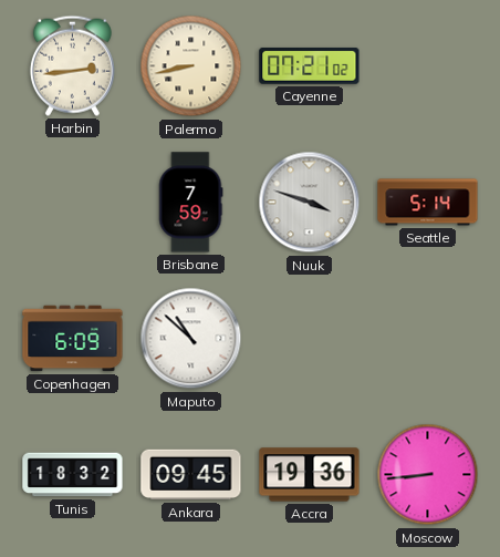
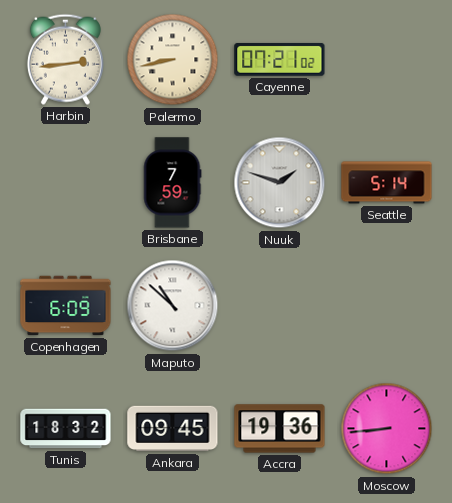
Nuuk: 3:48 -> 1:48
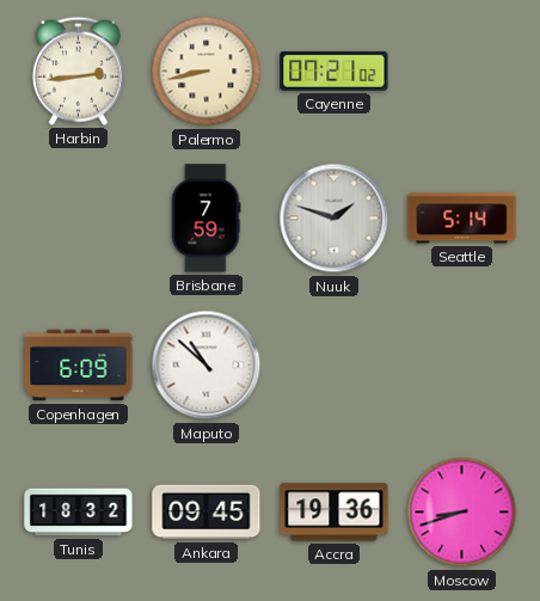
Moscow: 8:44 -> 8:42
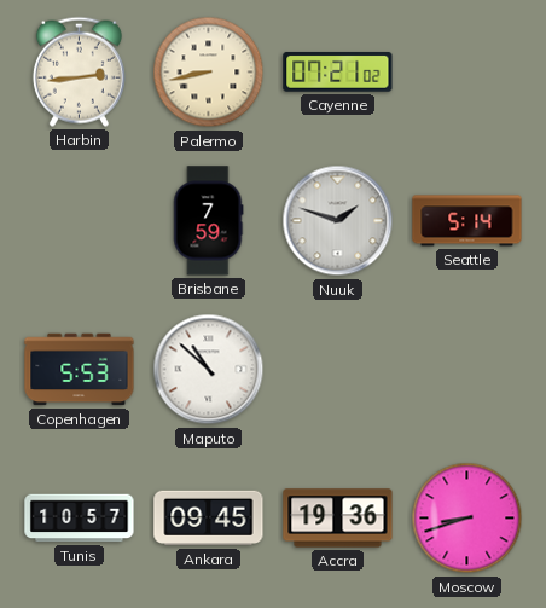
Copenhagen: 6:09 -> 5:53
Tunis: 18:32 -> 10:57
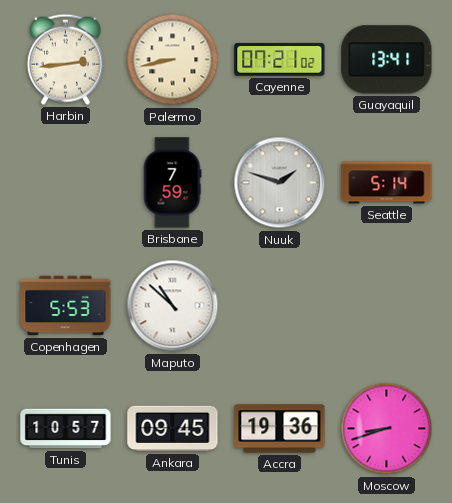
Guayaquil: none -> 13:41
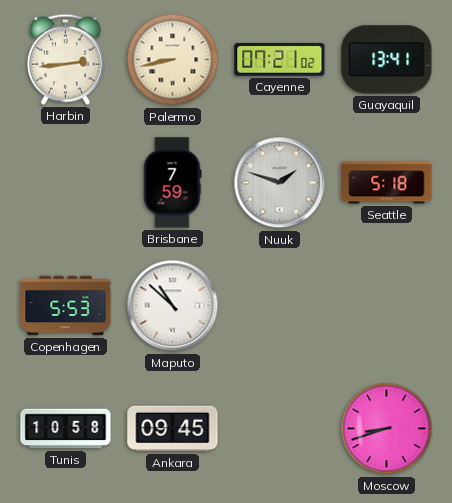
Seattle: 5:14 -> 5:18
Tunis: 10:57 -> 10:58
Accra: 19:36 -> none
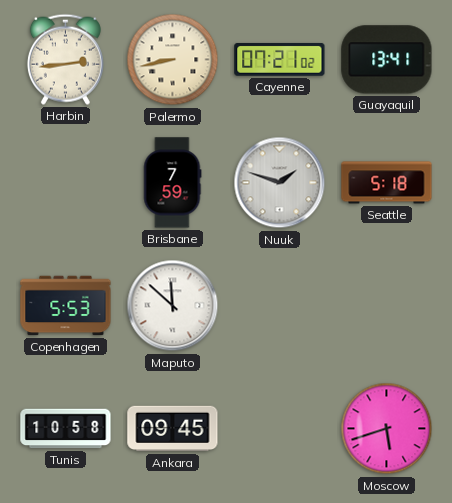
Maputo: 10:52 -> 11:52
Moscow: 8:42 -> 5:42
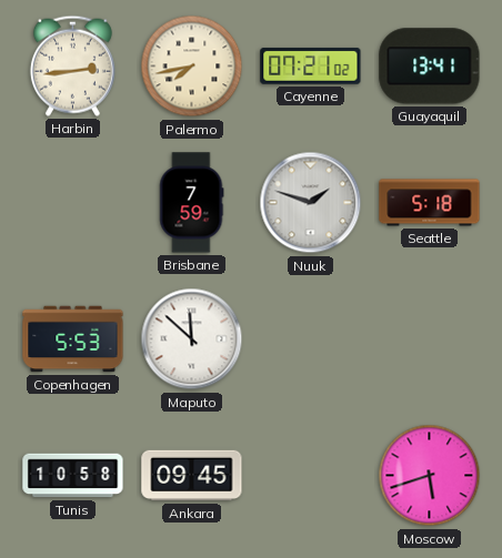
Palermo: 8:43 -> 7:43
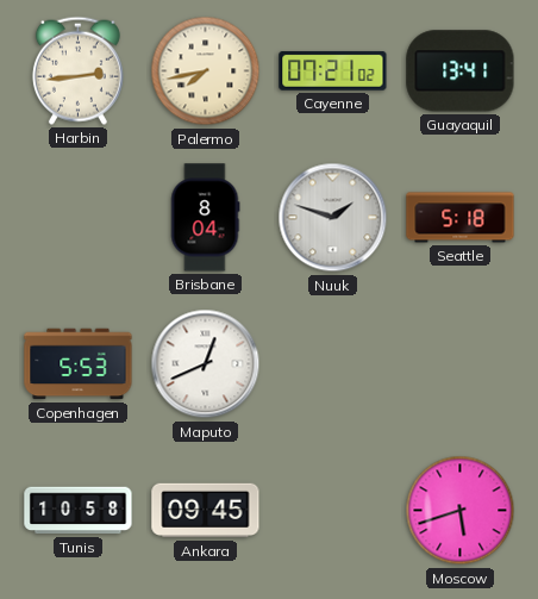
Brisbane: 7:59 -> 8:04
Maputo: 11:52 -> 12:41
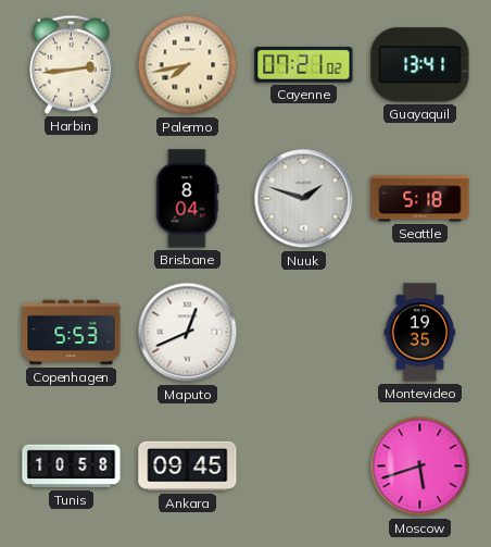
Montevideo: none -> 19:35
